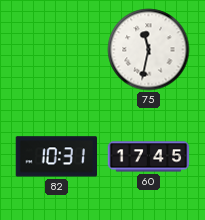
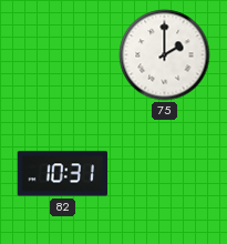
75: 11:32 -> 2:00
60: 17:45 -> none
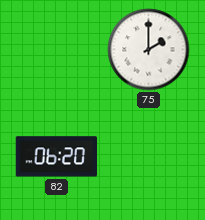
82: 10:31 -> 06:20
